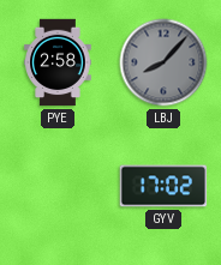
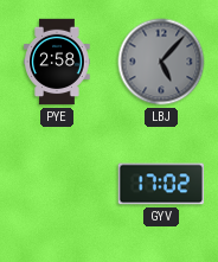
LBJ: 8:07 -> 5:07
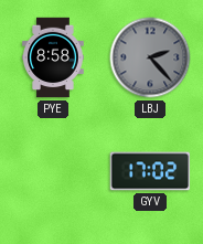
PYE: 2:58 -> 8:58
LBJ: 5:07 -> 2:23
